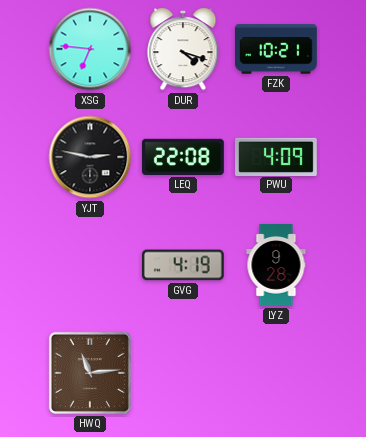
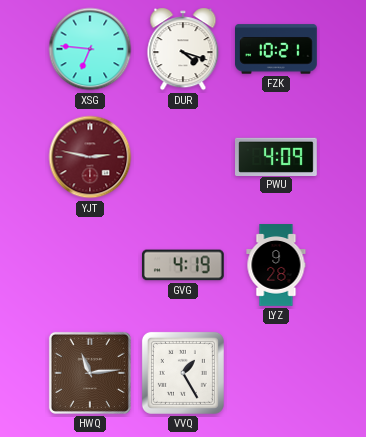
YJT dial: black -> burgundy
LEQ: 22:08 -> none
VVQ: none -> 1:25
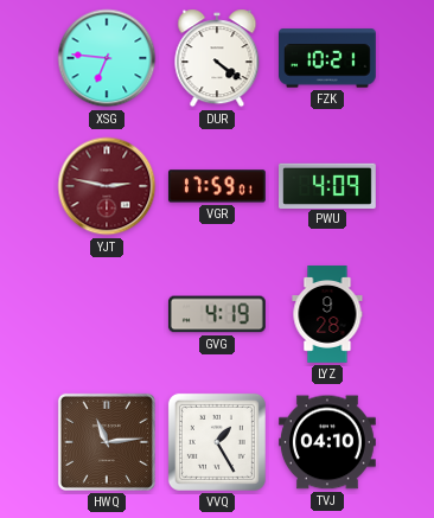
DUR: 4:18 -> 4:21
VGR: none -> 17:59
TVJ: none -> 04:10
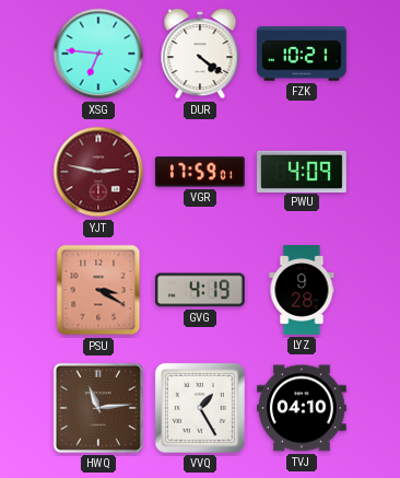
PSU: none -> 3:20
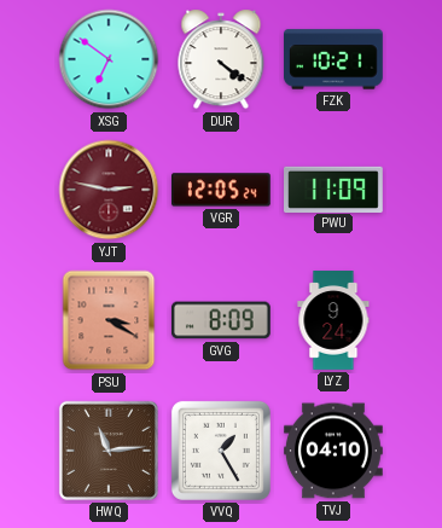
XSG: 6:46 -> 6:51
VGR: 17:59 -> 12:05
PWU: 4:09 -> 11:09
GVG: 4:19 -> 8:09
LYZ: 9:28 -> 9:24
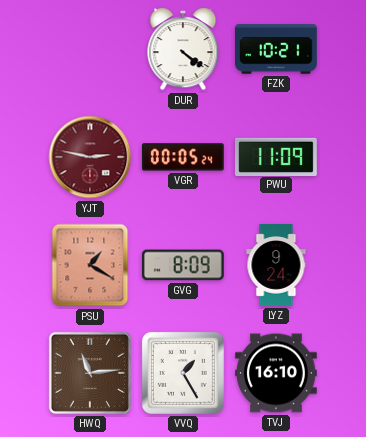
XSG: 6:51 -> none
VGR: 12:05 -> 00:05
PSU: 3:20 -> 1:20
TVJ: 04:10 -> 16:10
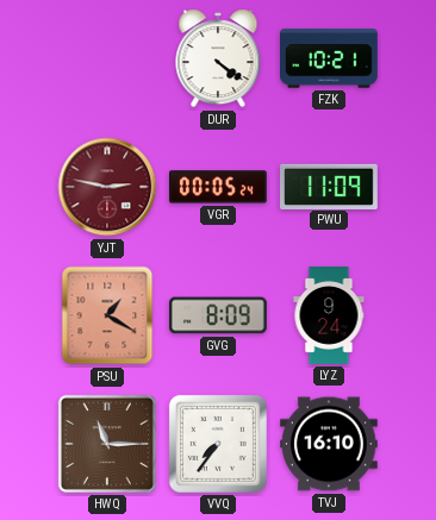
HWQ: 11:14 -> 11:15
VVQ: 1:25 -> 7:36
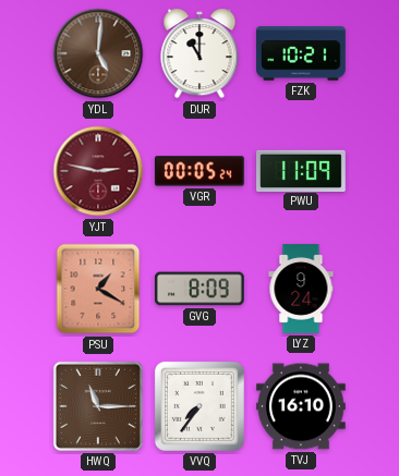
YDL: none -> 5:01
DUR: 4:21 -> 11:00
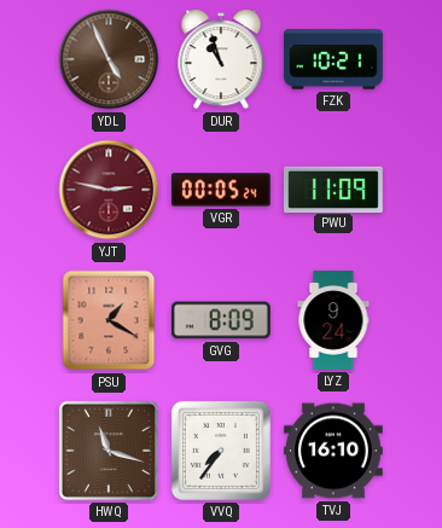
YDL: 5:01 -> 4:56
DUR: 11:00 -> 10:57
HWQ: 11:15 -> 11:18
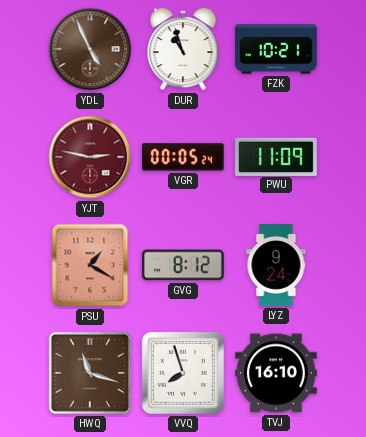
GVG: 8:09 -> 8:12
VVQ: 7:36 -> 7:57
